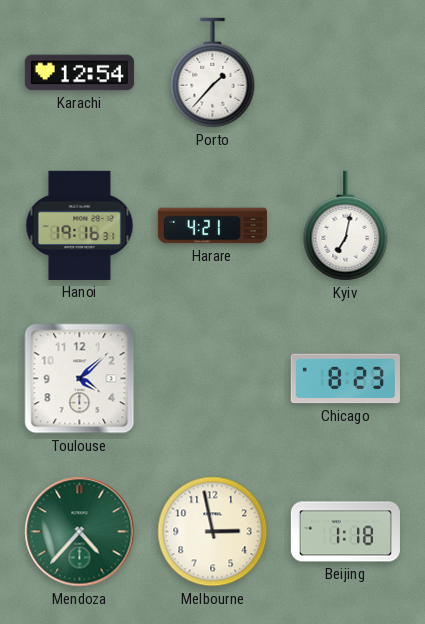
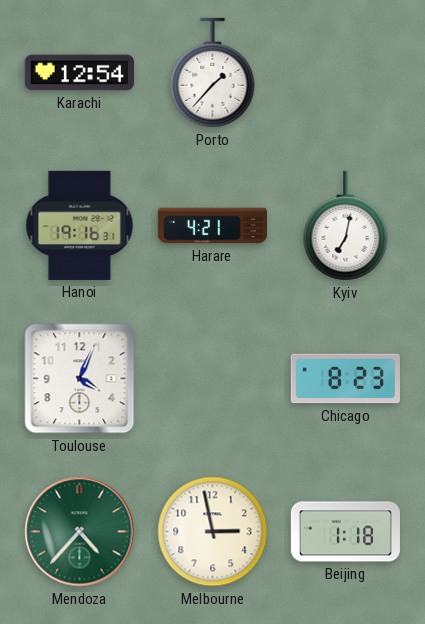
Toulouse: 4:08 -> 4:04
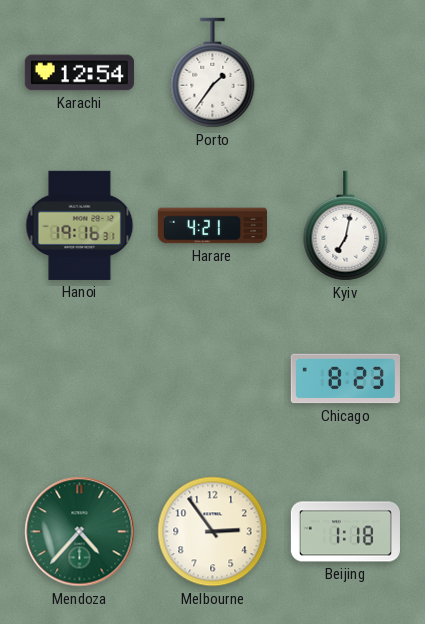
Porto: 1:37 -> 1:36
Toulouse: 4:04 -> none
Melbourne: 2:58 -> 2:54
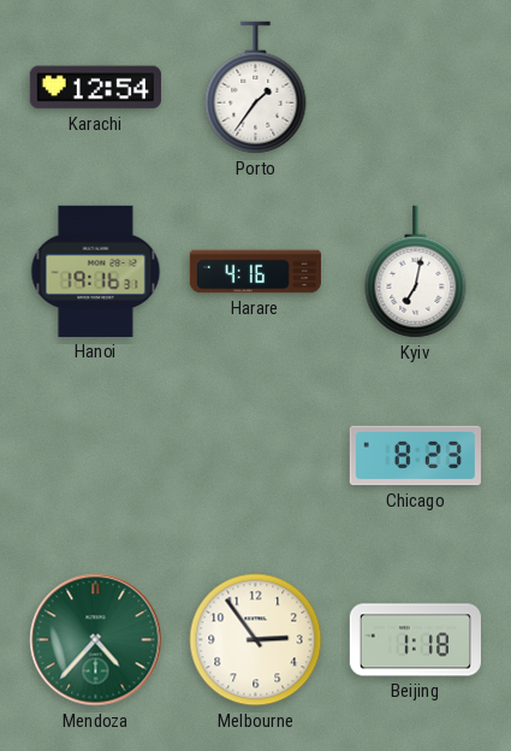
Harare: 4:21 -> 4:16
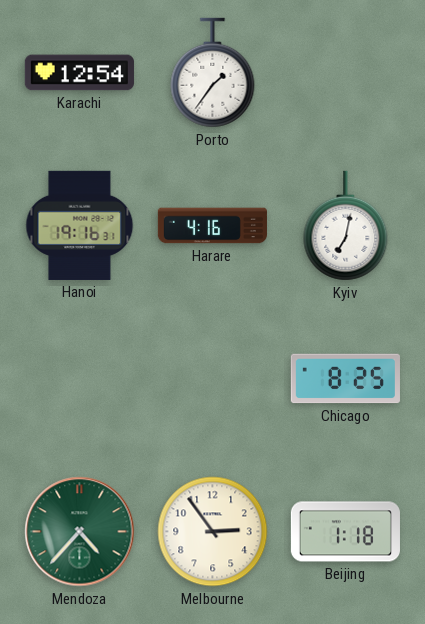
Chicago: 8:23 -> 8:25
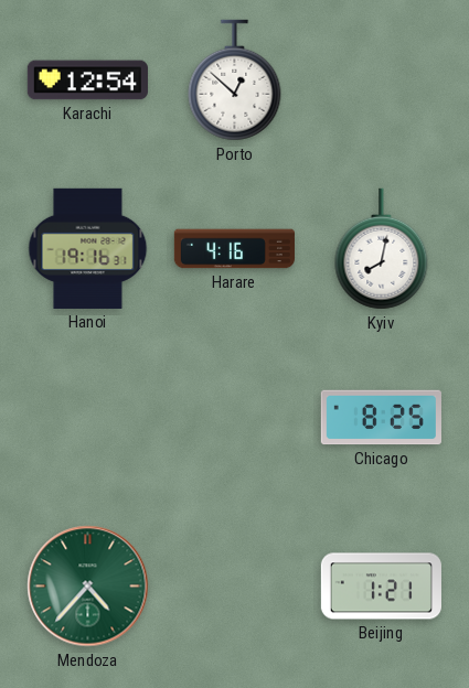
Porto: 1:36 -> 12:52
Kyiv: 7:02 -> 8:02
Melbourne: 2:54 -> none
Beijing: 1:18 -> 1:21
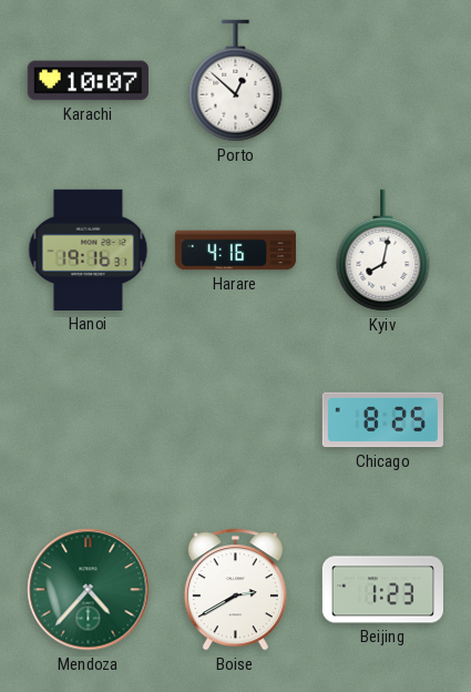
Karachi: 12:54 -> 10:07
Boise: none -> 2:40
Beijing: 1:21 -> 1:23
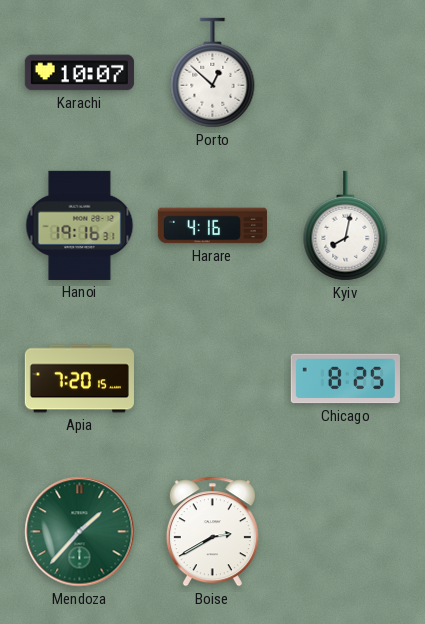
Apia: none -> 7:20
Mendoza: 4:37 -> 1:37
Beijing: 1:23 -> none
